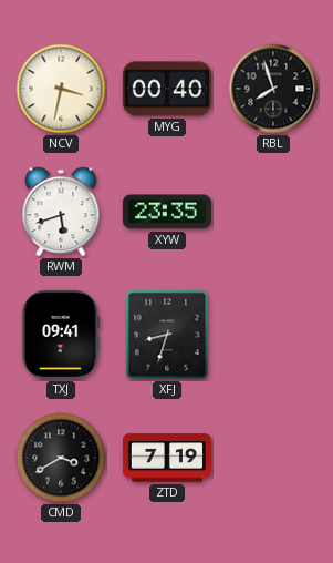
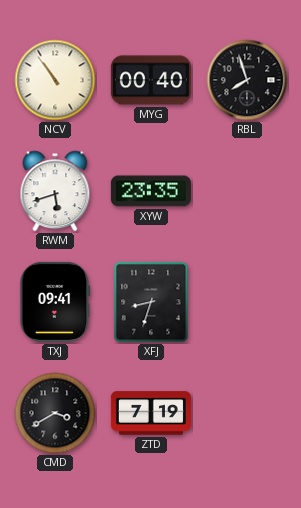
NCV: 3:32 -> 10:54
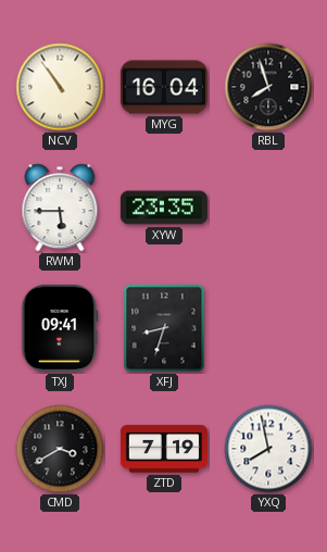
MYG: 00:40 -> 16:04
RWM: 5:42 -> 5:45
YXQ: none -> 7:58
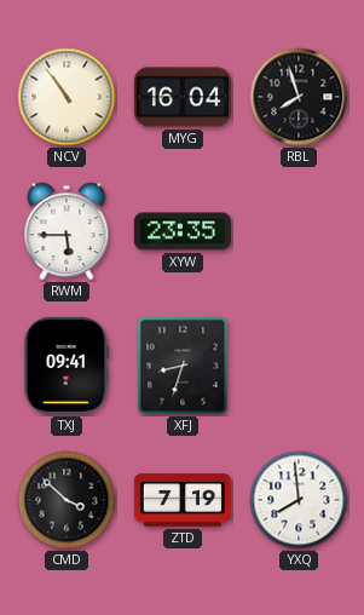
CMD: 3:40 -> 3:52
YXQ: 7:58 -> 7:59
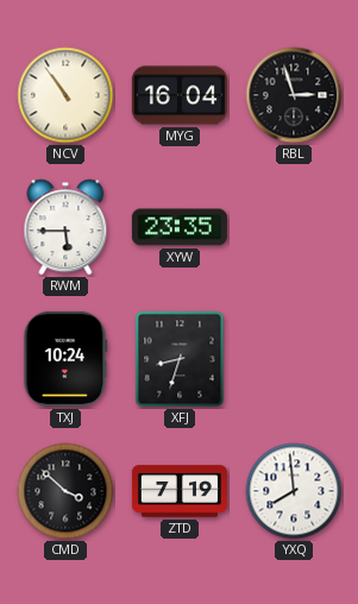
RBL: 7:57 -> 2:57
TXJ: 09:41 -> 10:24
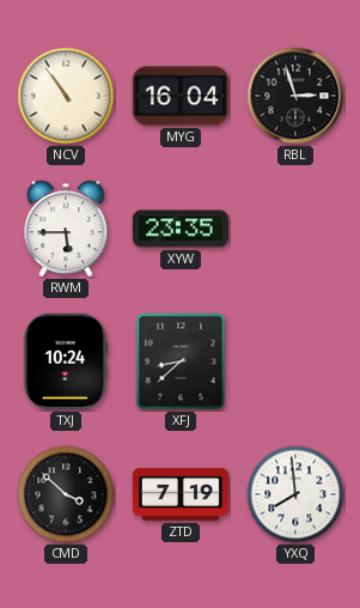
XFJ: 8:33 -> 8:38
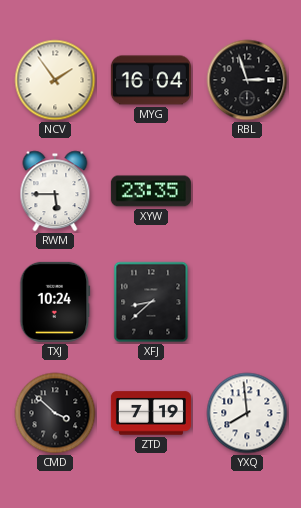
NCV: 10:54 -> 1:54
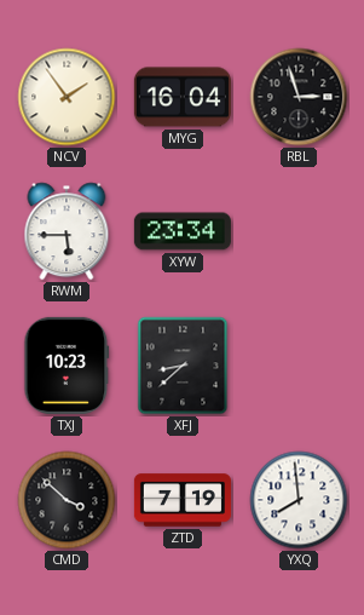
XYW: 23:35 -> 23:34
TXJ: 10:24 -> 10:23
